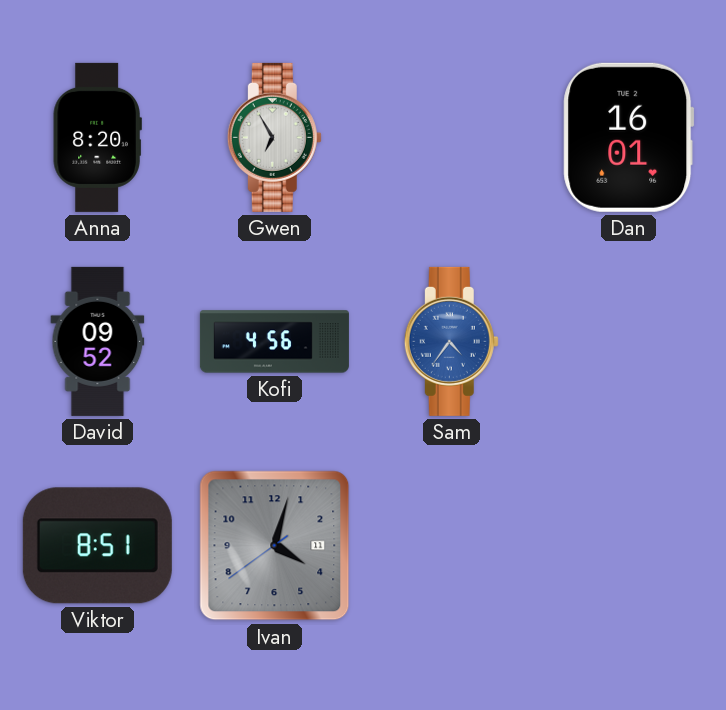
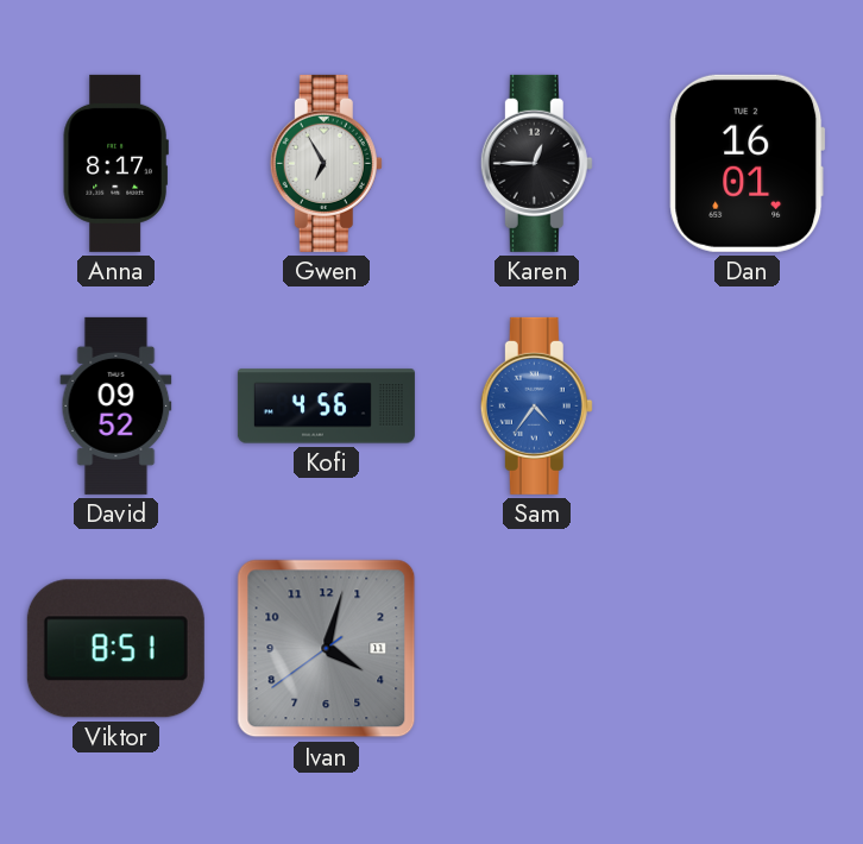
Anna: 8:20 -> 8:17
Karen: none -> 12:45
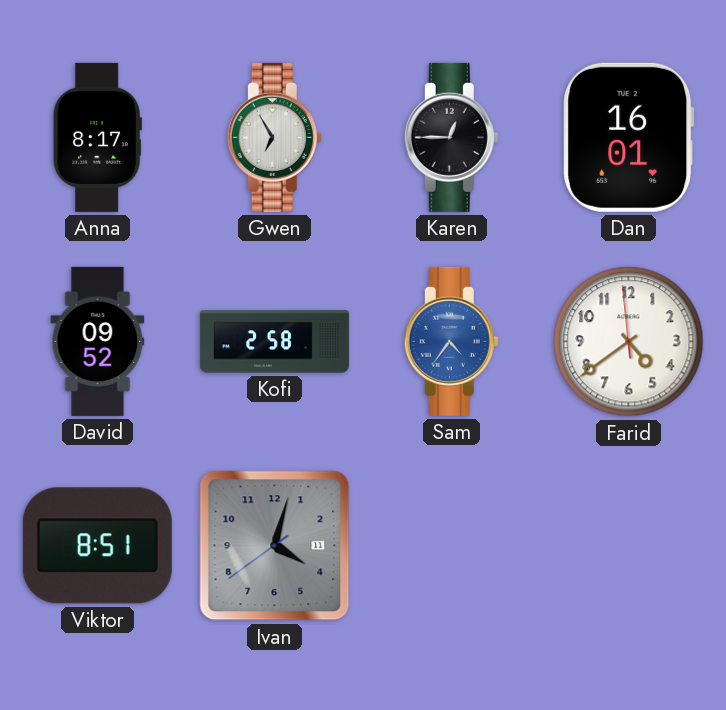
Kofi: 4:56 -> 2:58
Farid: none -> 4:38
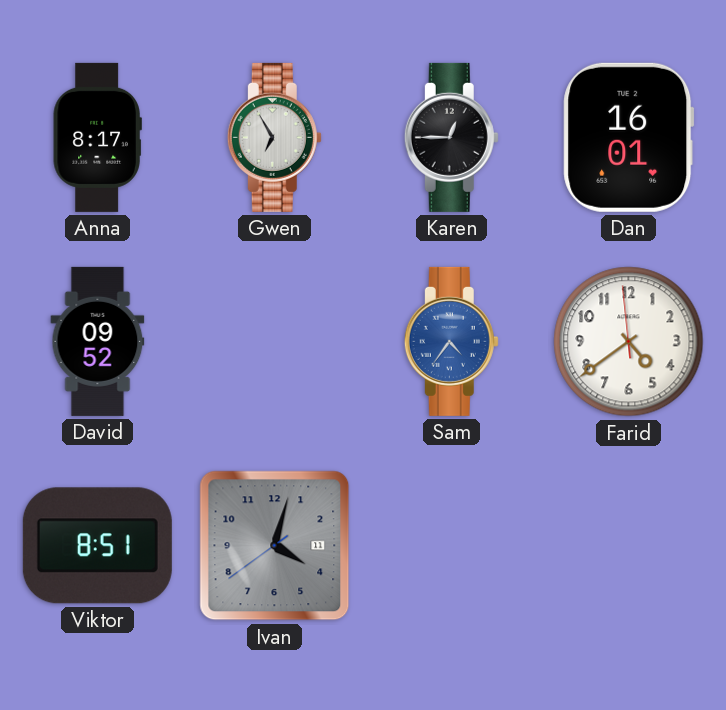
Kofi: 2:58 -> none
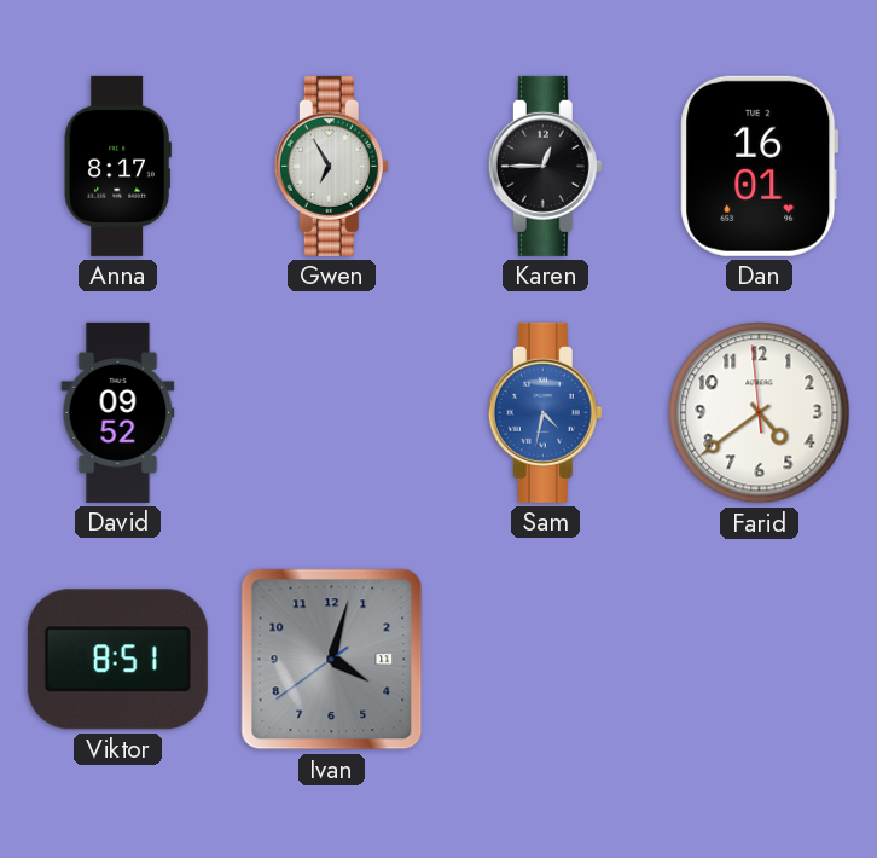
Sam: 4:36 -> 4:32
